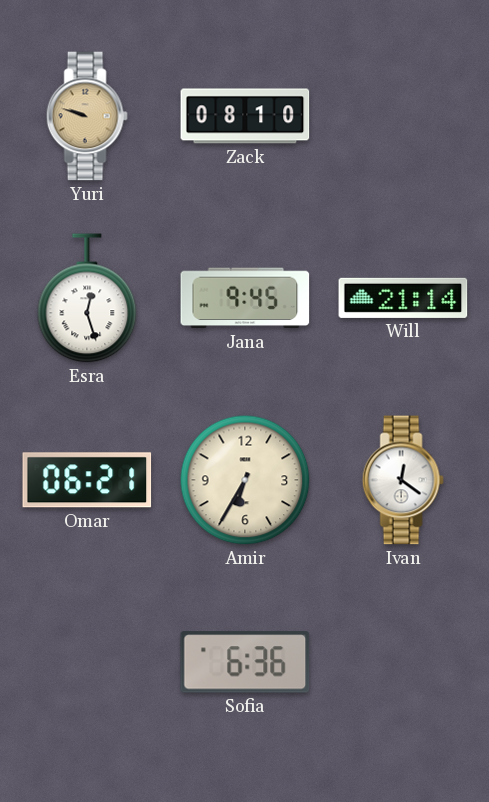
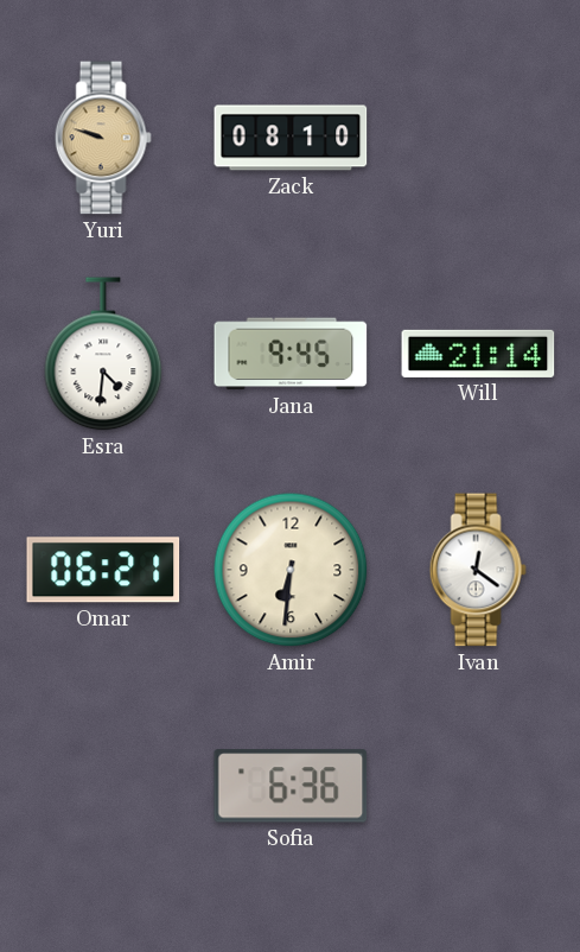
Esra: 12:27 -> 4:31
Amir: 6:35 -> 6:31
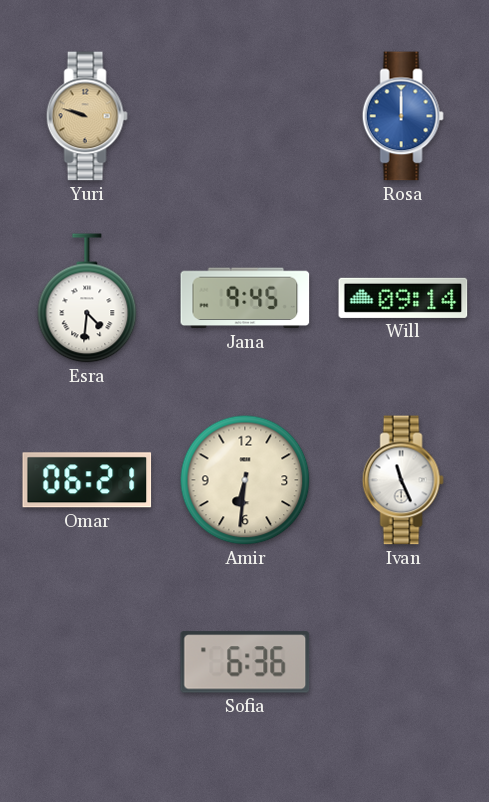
Zack: 08:10 -> none
Rosa: none -> 12:00
Will: 21:14 -> 09:14
Ivan: 12:21 -> 11:26
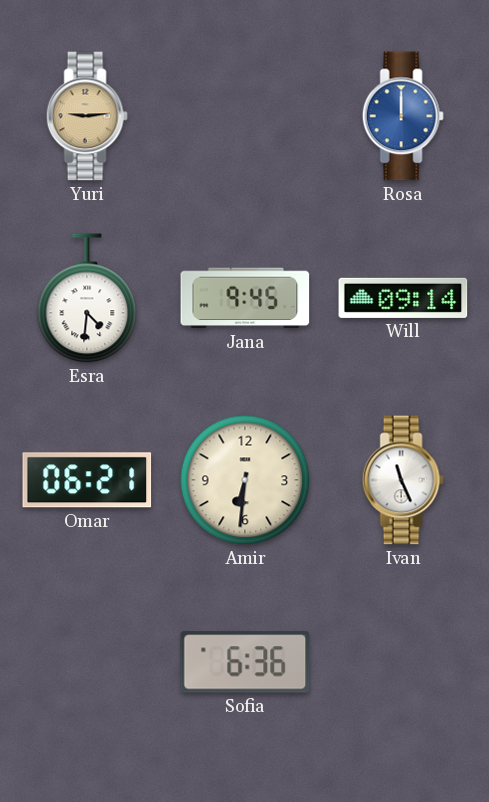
Yuri: 9:48 -> 9:14
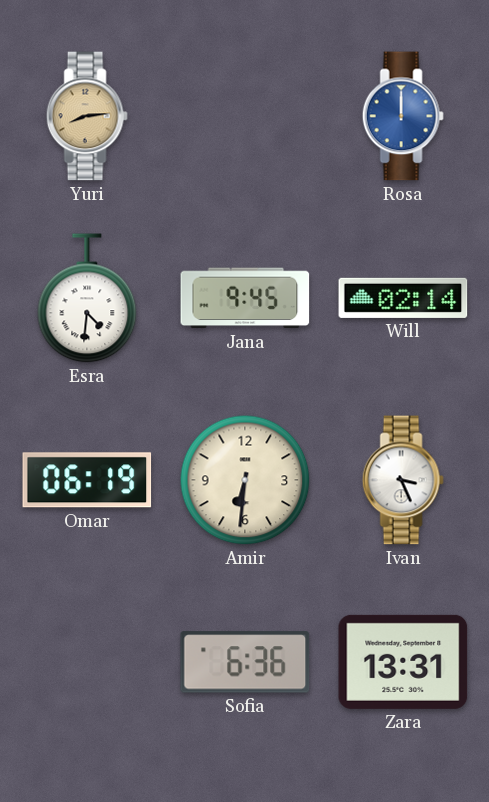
Yuri: 9:14 -> 8:14
Will: 09:14 -> 02:14
Omar: 06:21 -> 06:19
Ivan: 11:26 -> 3:26
Zara: none -> 13:31
